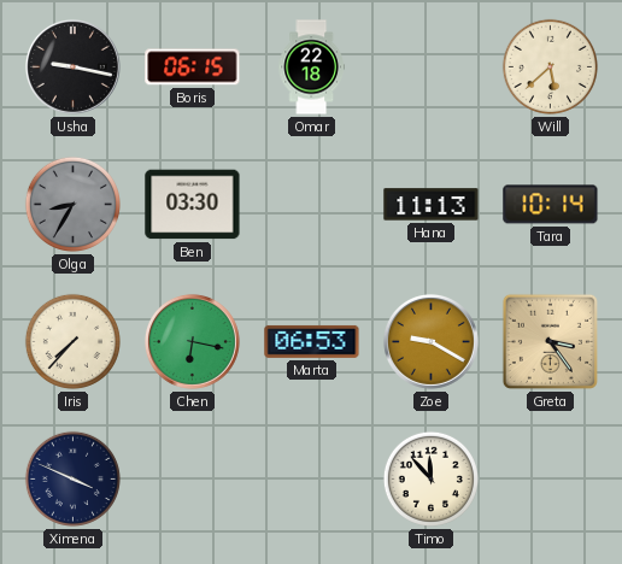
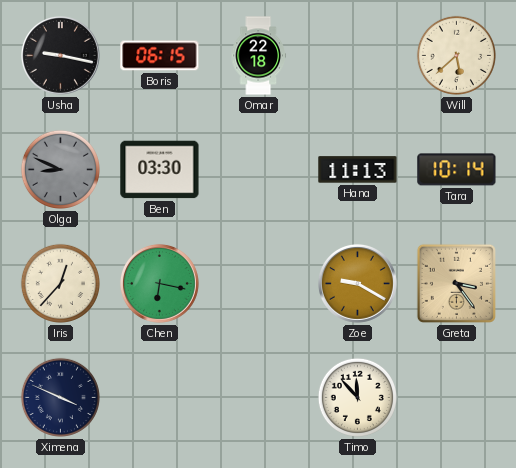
Olga: 8:35 -> 8:49
Iris: 7:37 -> 12:37
Marta: 06:53 -> none
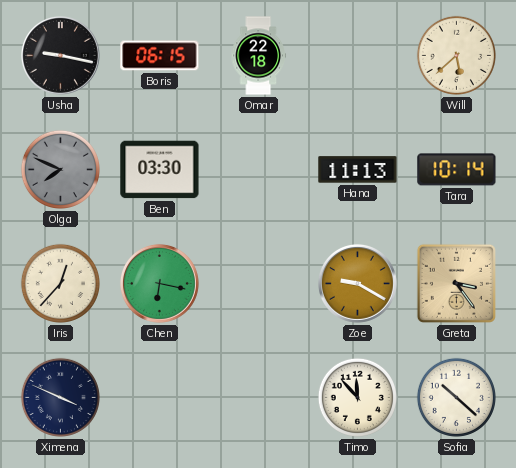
Olga: 8:49 -> 7:49
Sofia: none -> 10:22
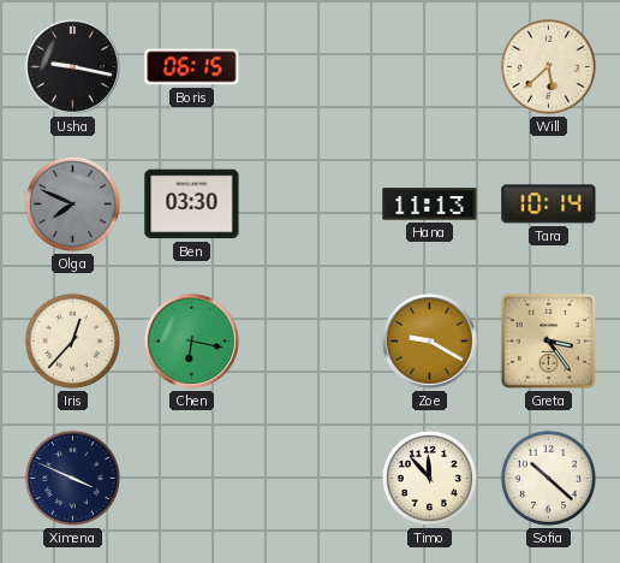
Omar: 22:18 -> none
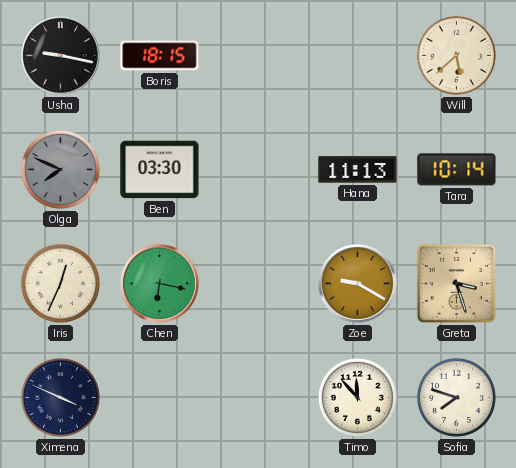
Boris: 06:15 -> 18:15
Iris: 12:37 -> 12:34
Greta: 3:24 -> 3:27
Sofia: 10:22 -> 7:48
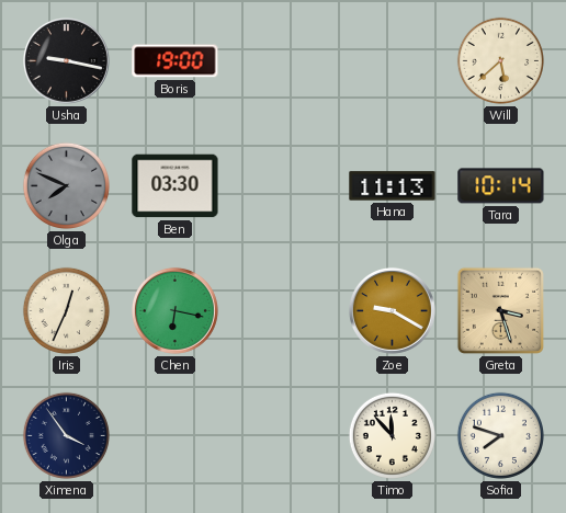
Boris: 18:15 -> 19:00
Ximena: 3:49 -> 3:54
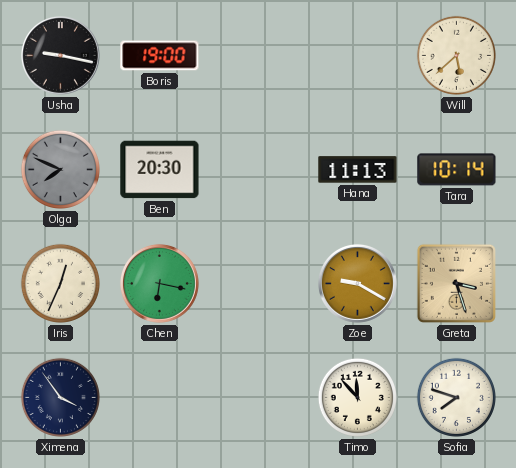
Ben: 03:30 -> 20:30
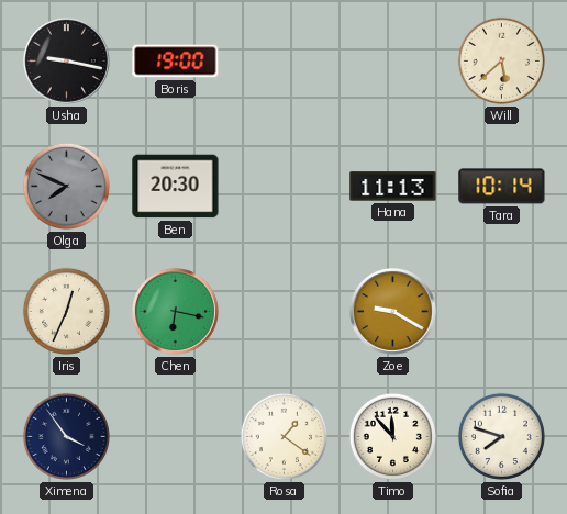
Greta: 3:27 -> none
Rosa: none -> 1:21
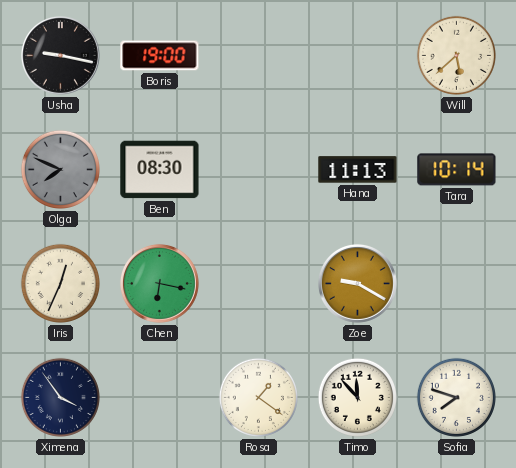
Ben: 20:30 -> 08:30
